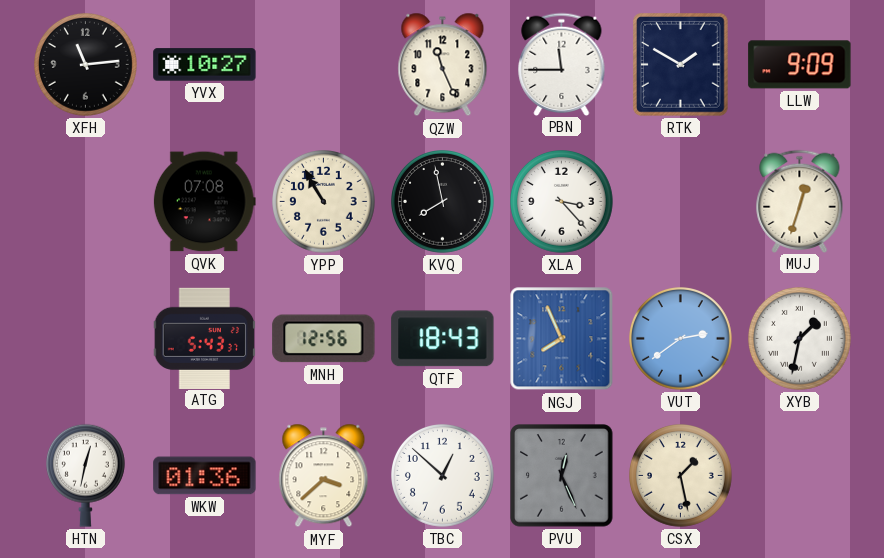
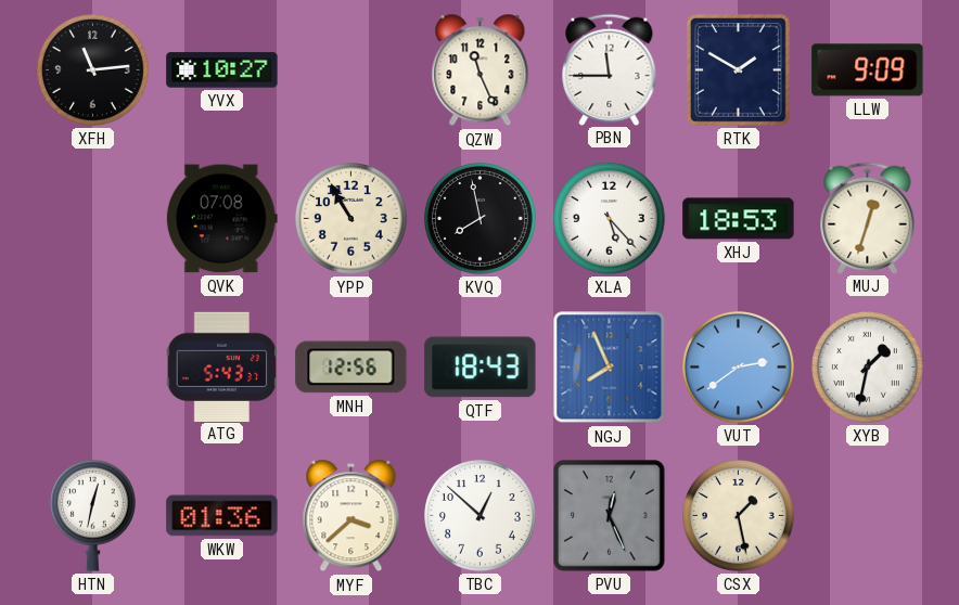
XLA: 3:23 -> 5:23
XHJ: none -> 18:53
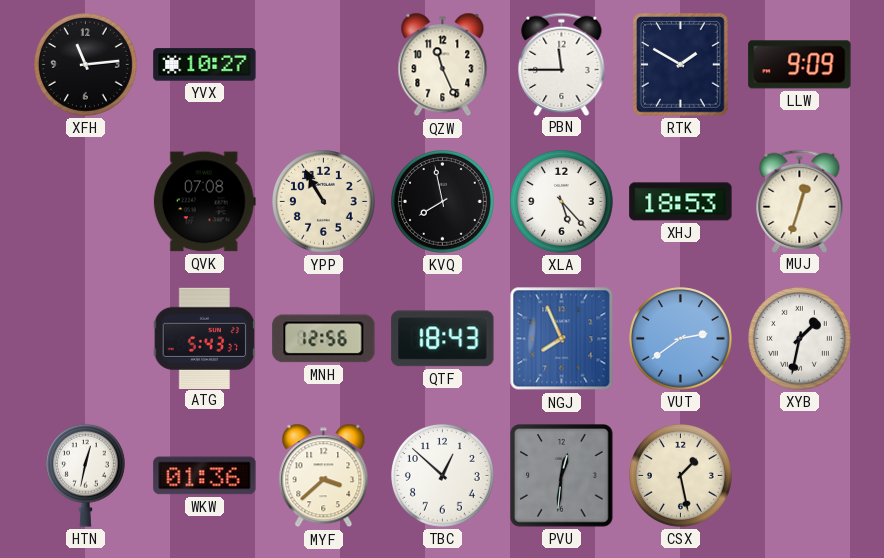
PVU: 12:26 -> 12:31
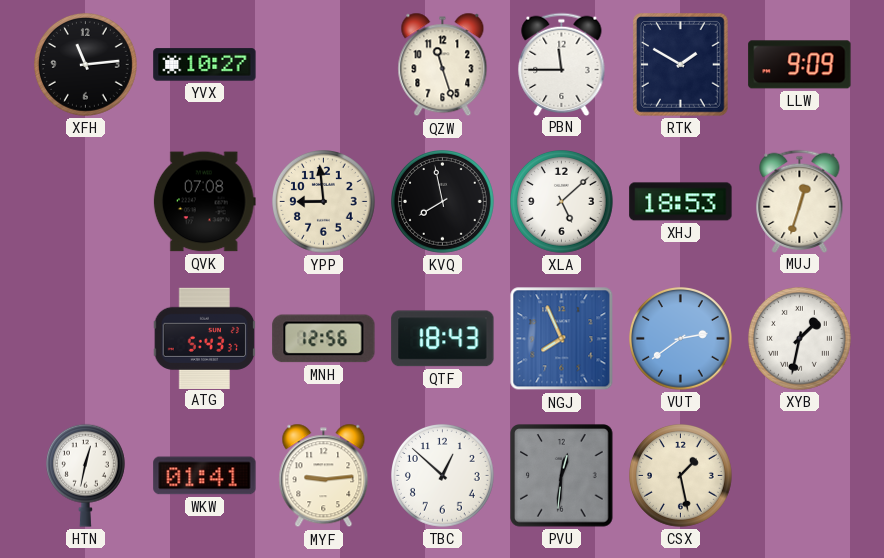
QZW: 11:26 -> 11:27
YPP: 10:55 -> 8:59
XLA: 5:23 -> 5:08
WKW: 01:36 -> 01:41
MYF: 3:38 -> 9:14
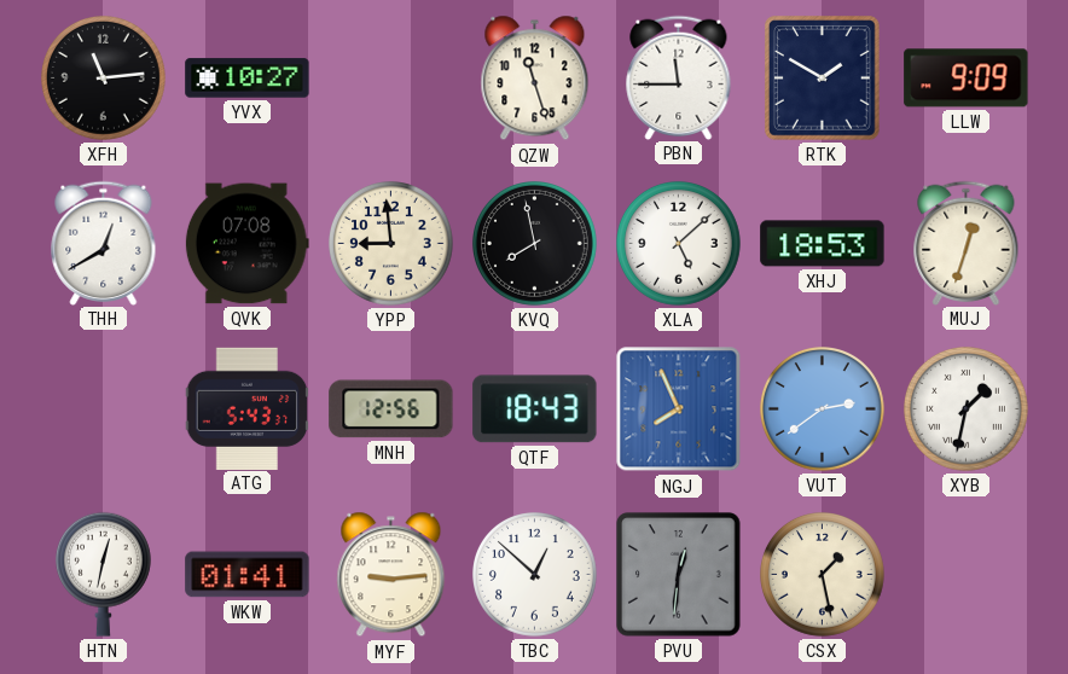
THH: none -> 12:40
